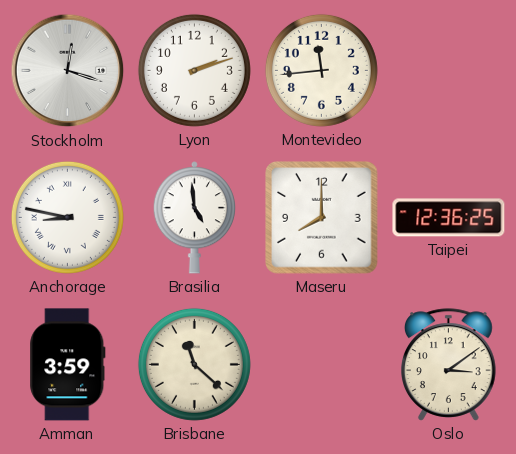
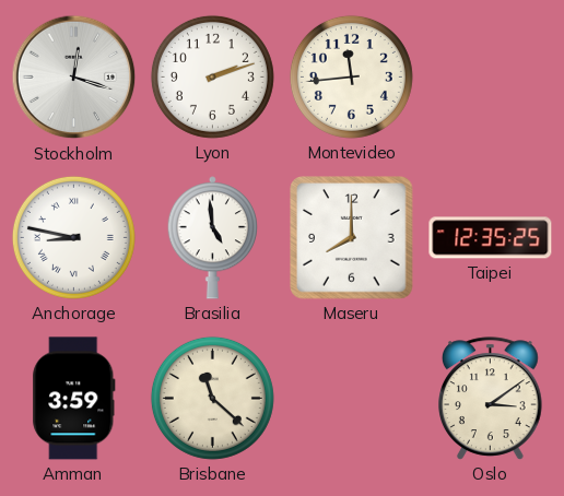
Taipei: 12:36 -> 12:35
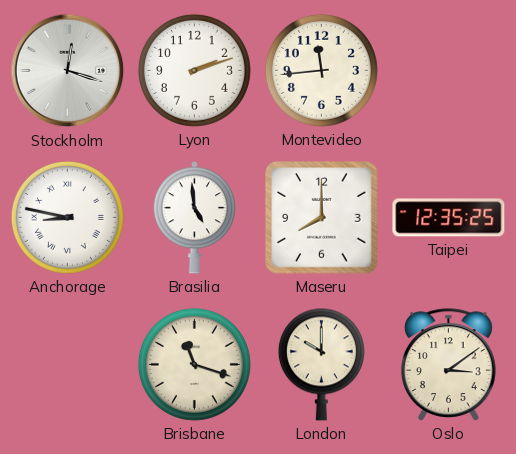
Amman: 3:59 -> none
Brisbane: 11:22 -> 11:18
London: none -> 10:00
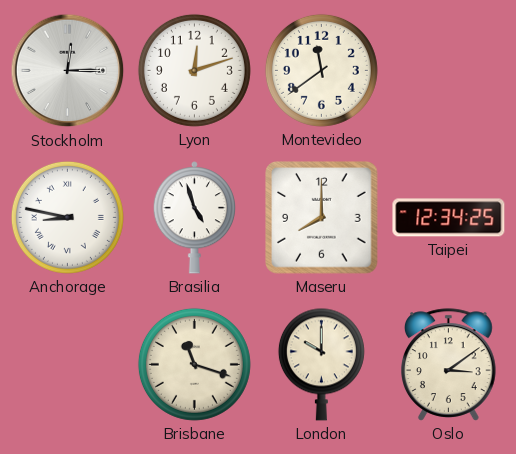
Stockholm: 12:18 -> 12:15
Lyon: 2:12 -> 12:12
Montevideo: 11:44 -> 11:39
Brasilia: 4:59 -> 4:57
Taipei: 12:35 -> 12:34
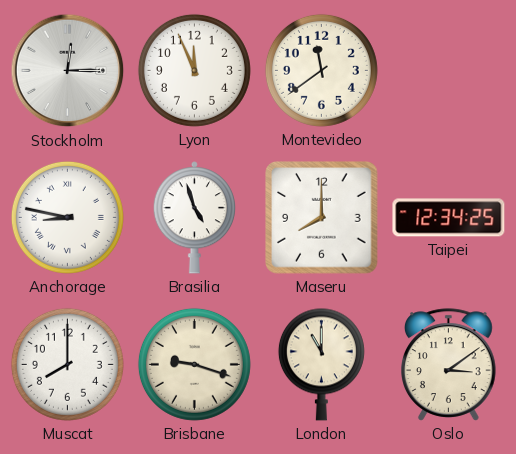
Lyon: 12:12 -> 11:56
Muscat: none -> 8:00
Brisbane: 11:18 -> 9:18
London: 10:00 -> 11:00
